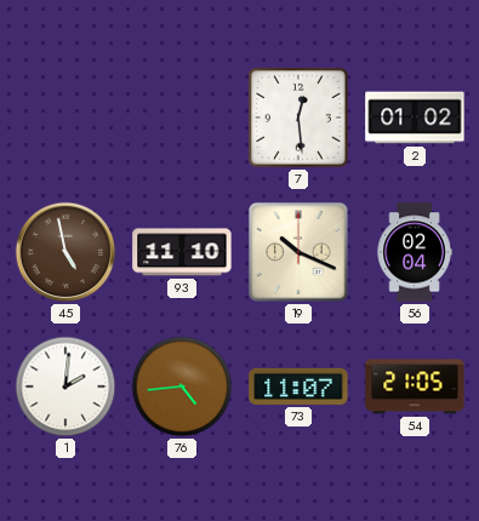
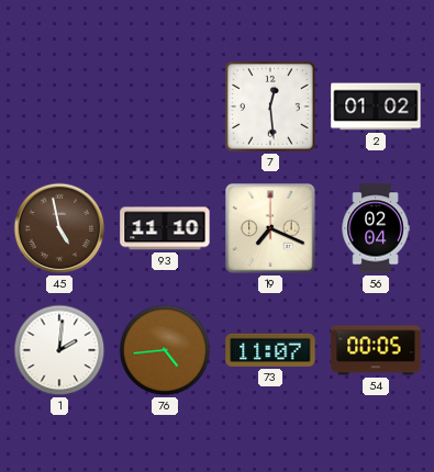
19: 10:19 -> 7:19
54: 21:05 -> 00:05
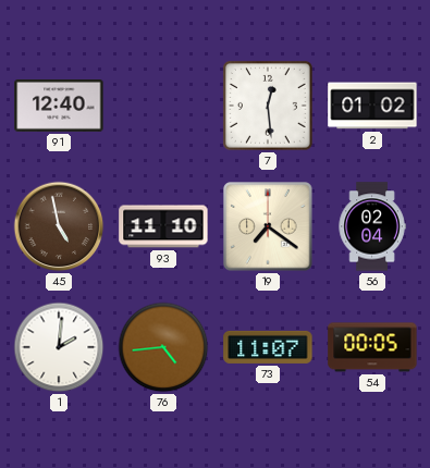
91: none -> 12:40
19: 7:19 -> 7:21
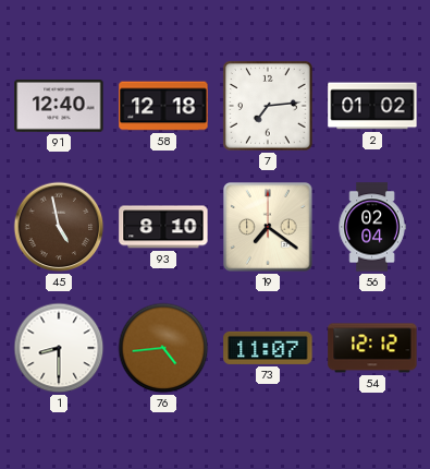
58: none -> 12:18
7: 12:29 -> 7:14
93: 11:10 -> 8:10
1: 2:01 -> 8:30
54: 00:05 -> 12:12
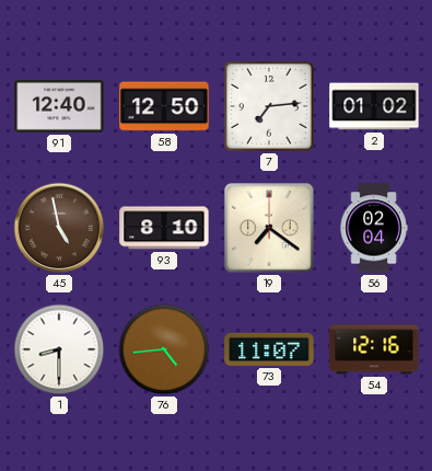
58: 12:18 -> 12:50
54: 12:12 -> 12:16
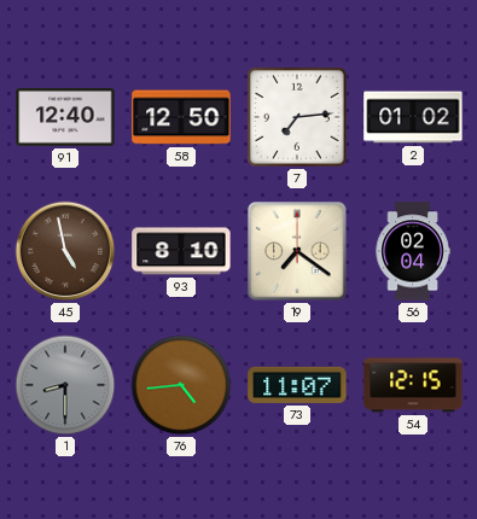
1 dial: white -> grey
54: 12:16 -> 12:15
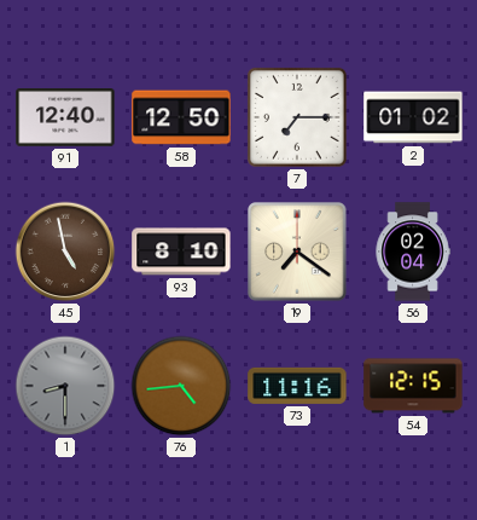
7: 7:14 -> 7:15
73: 11:07 -> 11:16
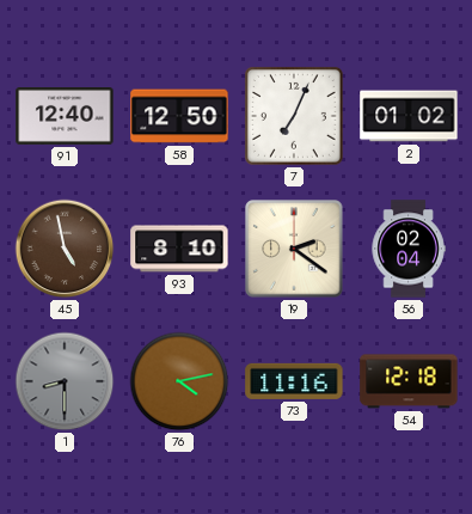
7: 7:15 -> 7:04
19: 7:21 -> 2:21
76: 4:44 -> 4:13
54: 12:15 -> 12:18
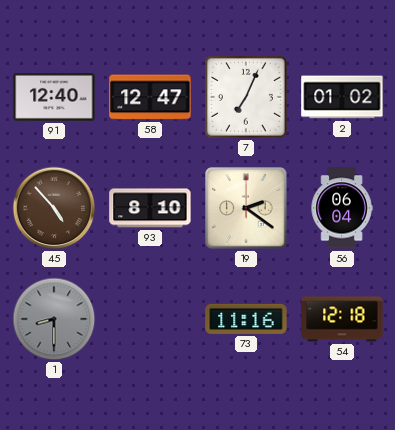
58: 12:50 -> 12:47
45: 4:58 -> 4:53
56: 02:04 -> 06:04
76: 4:13 -> none
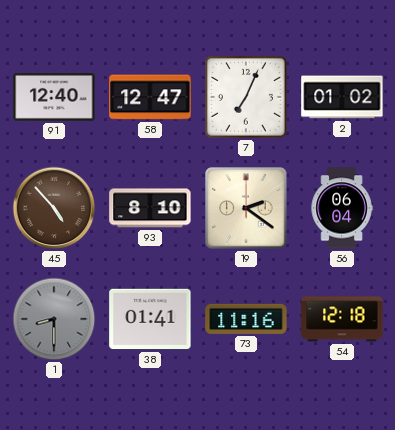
38: none -> 01:41
